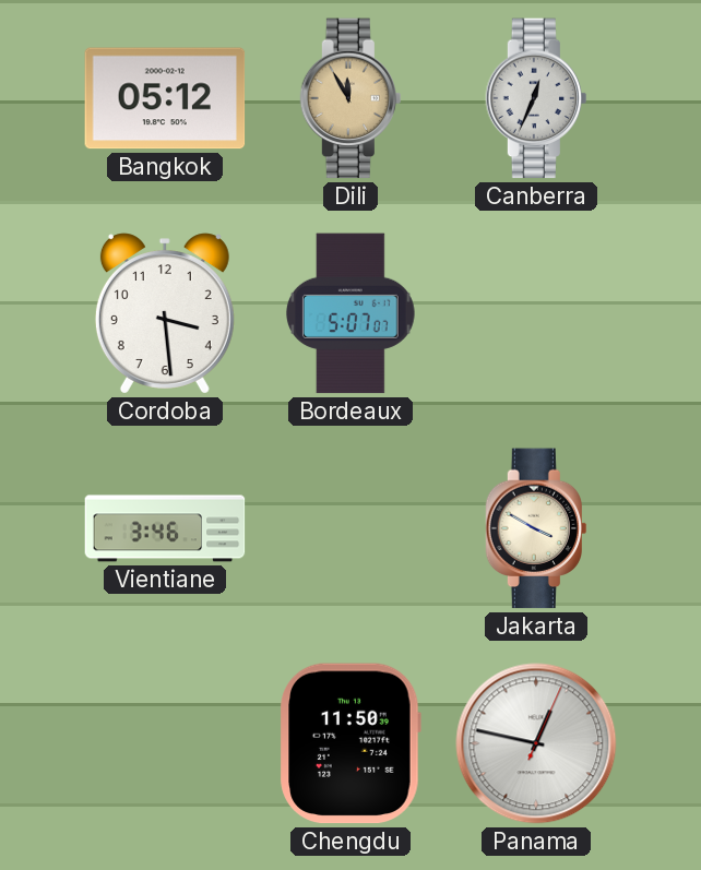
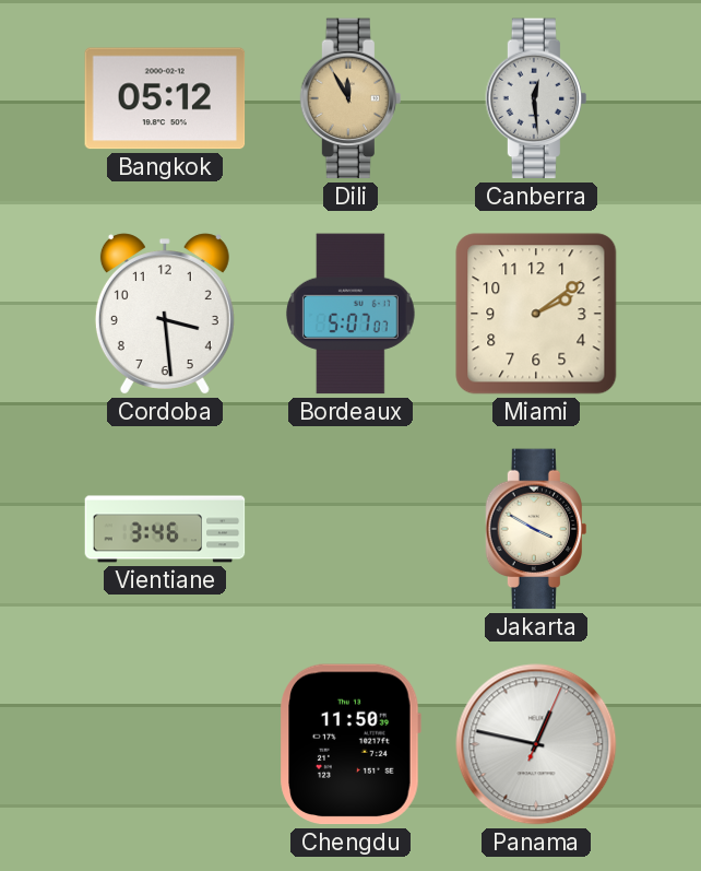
Canberra: 12:34 -> 12:29
Miami: none -> 2:09
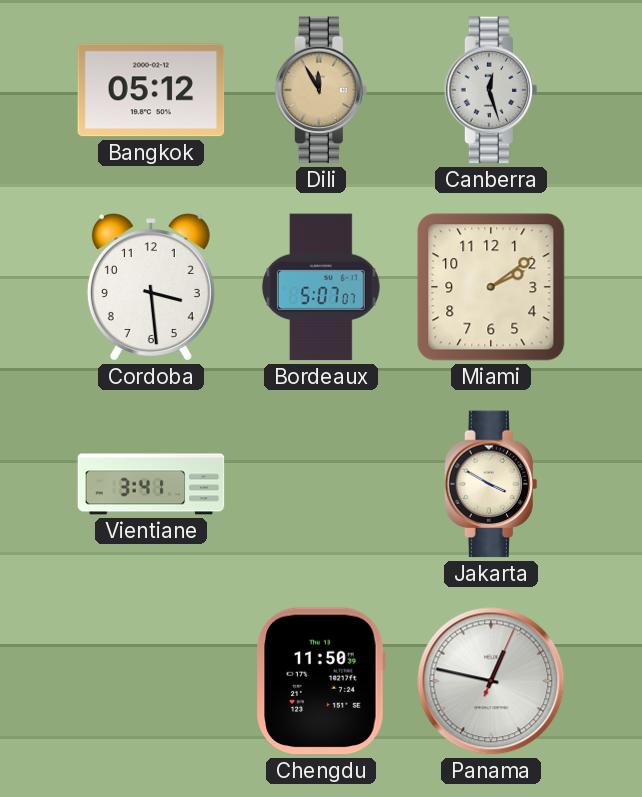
Canberra: 12:29 -> 12:27
Vientiane: 3:46 -> 3:41
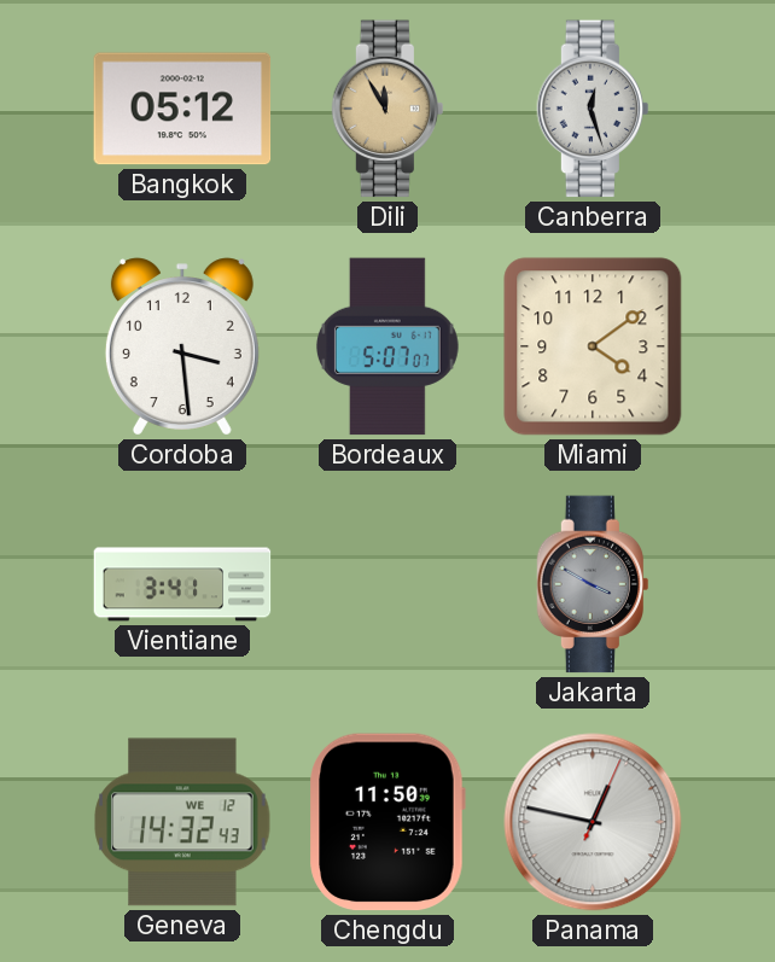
Miami: 2:09 -> 4:09
Jakarta dial: cream -> grey
Geneva: none -> 14:32
